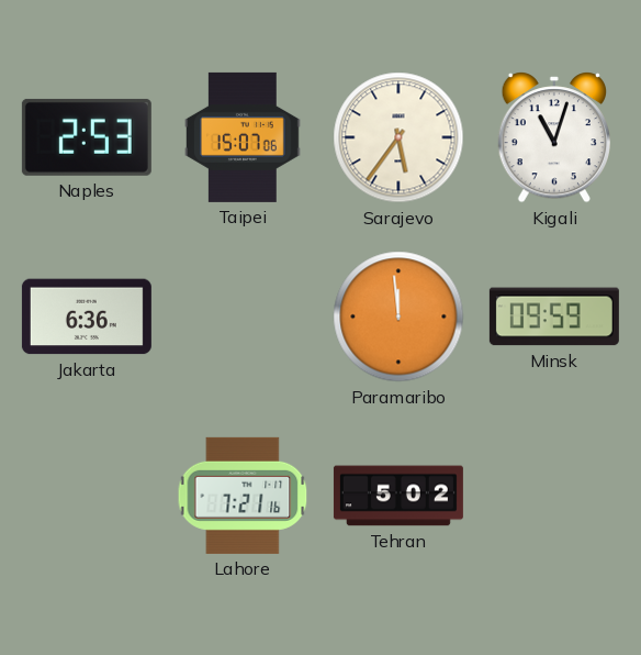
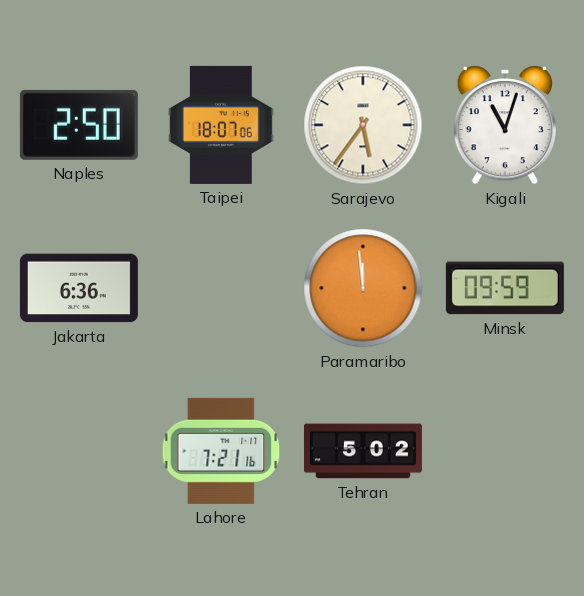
Naples: 2:53 -> 2:50
Taipei: 15:07 -> 18:07
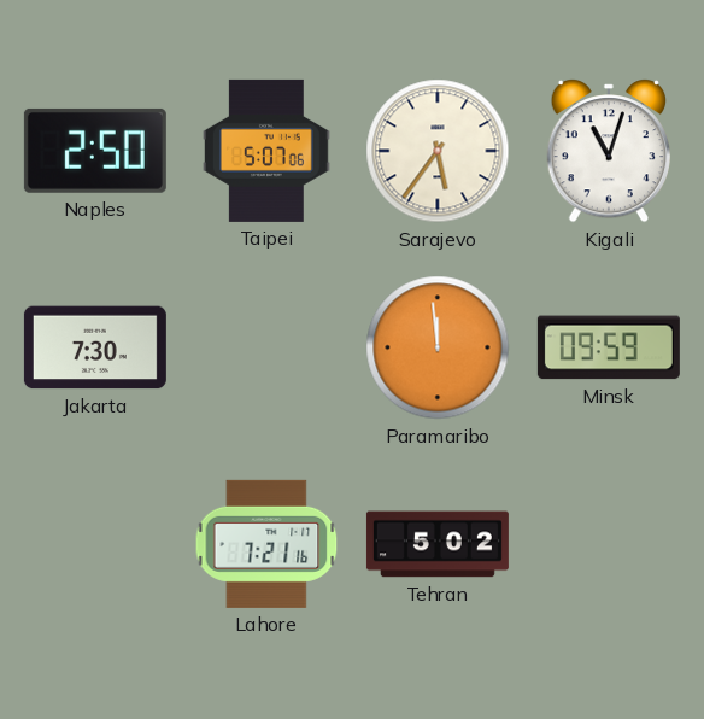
Taipei: 18:07 -> 5:07
Jakarta: 6:36 -> 7:30
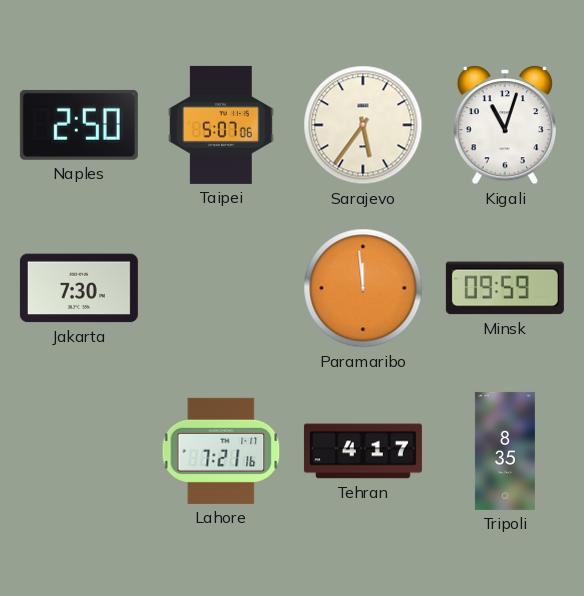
Tehran: 5:02 -> 4:17
Tripoli: none -> 8:35
